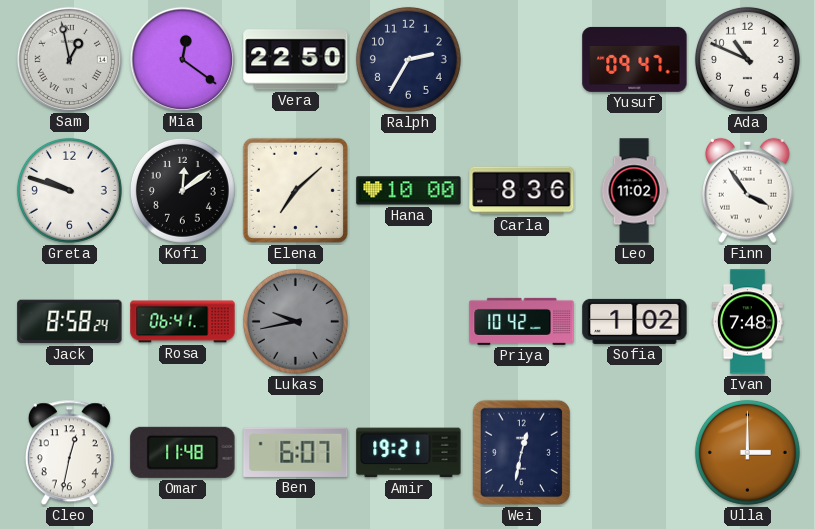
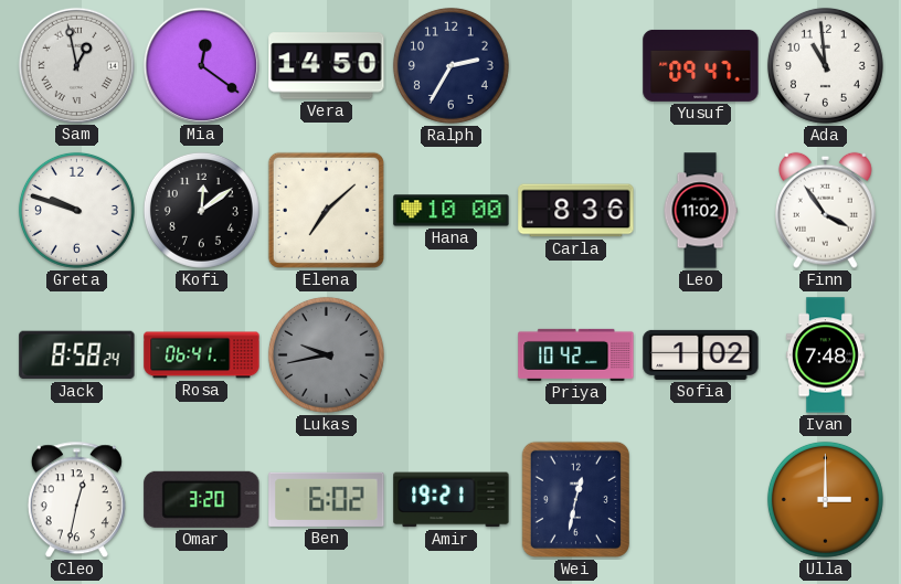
Vera: 22:50 -> 14:50
Ada: 10:49 -> 10:59
Omar: 11:48 -> 3:20
Ben: 6:07 -> 6:02
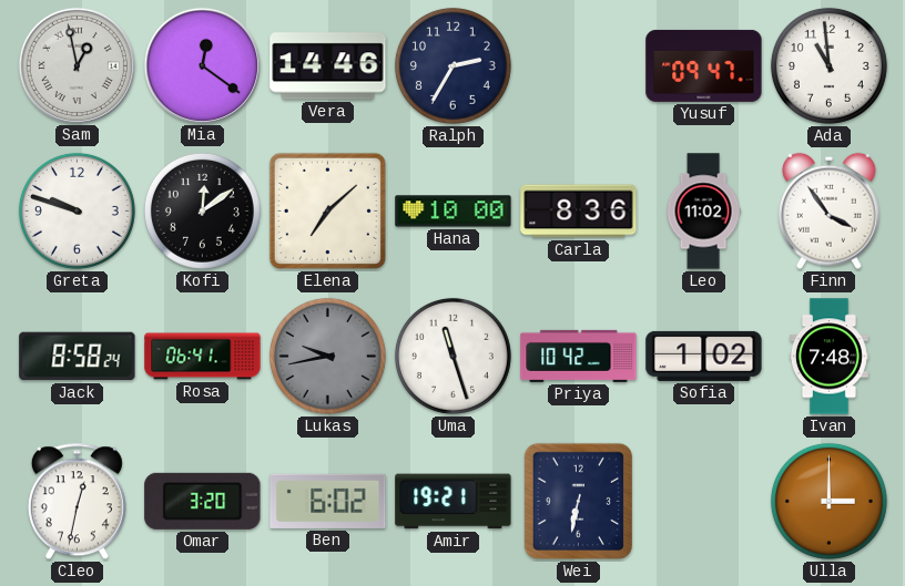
Vera: 14:50 -> 14:46
Uma: none -> 11:27
Wei: 12:32 -> 6:32
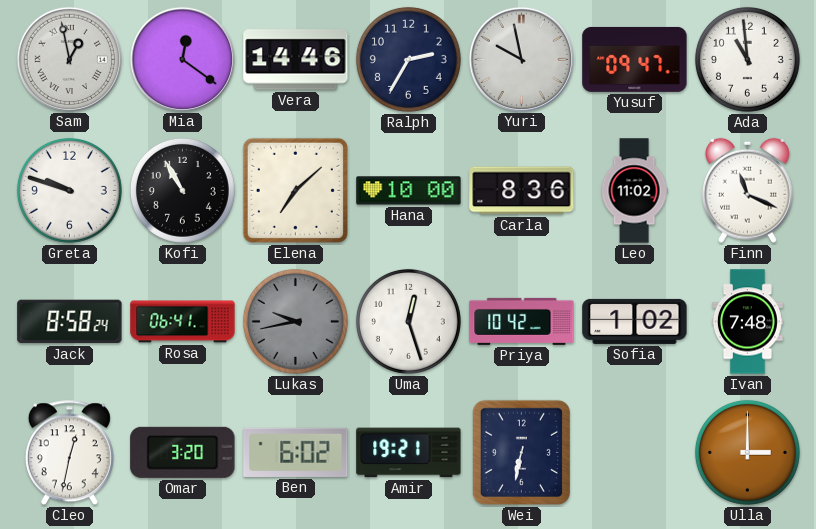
Yuri: none -> 9:58
Kofi: 12:09 -> 10:55
Finn: 3:54 -> 11:19
Uma: 11:27 -> 12:27
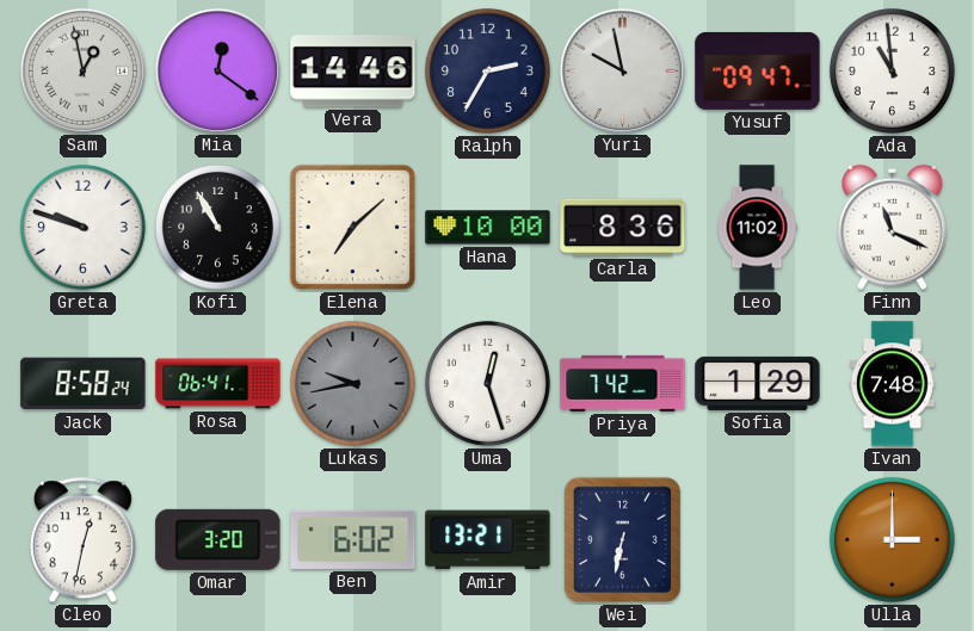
Priya: 10:42 -> 7:42
Sofia: 1:02 -> 1:29
Amir: 19:21 -> 13:21
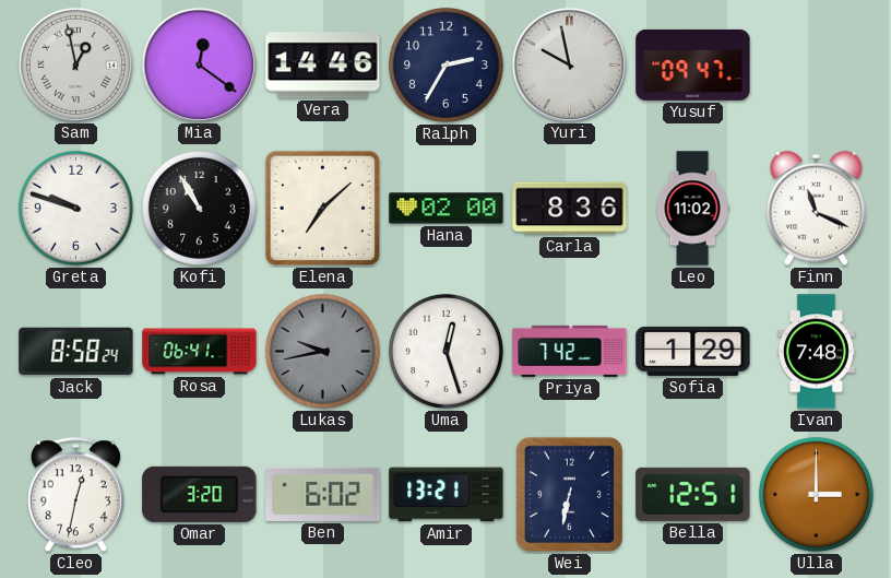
Ada: 10:59 -> none
Hana: 10:00 -> 02:00
Bella: none -> 12:51
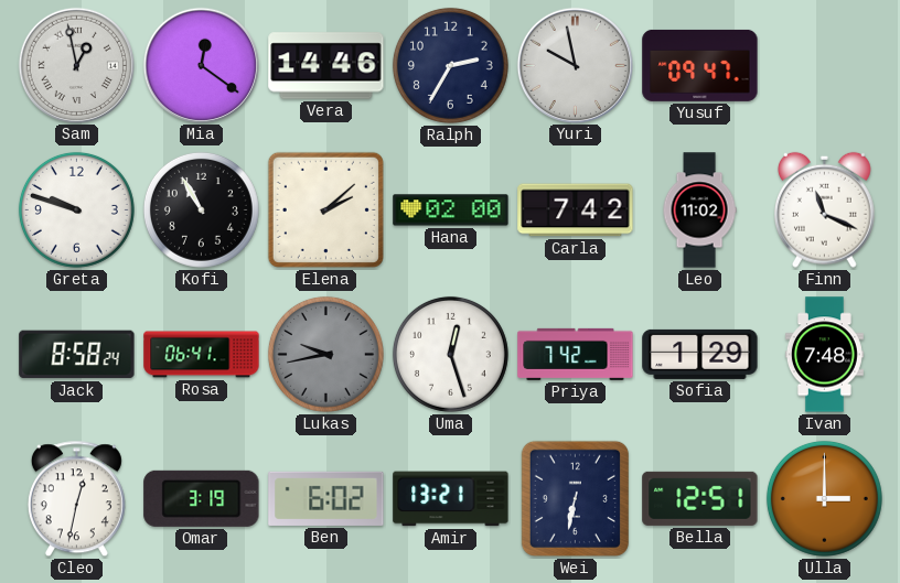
Elena: 7:08 -> 2:08
Carla: 8:36 -> 7:42
Omar: 3:20 -> 3:19
